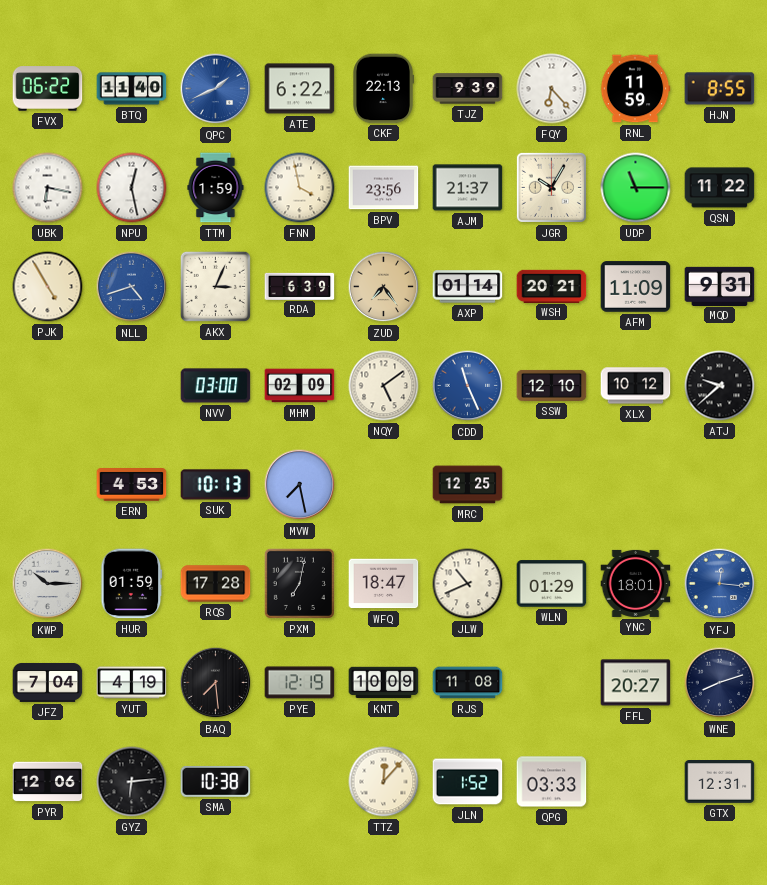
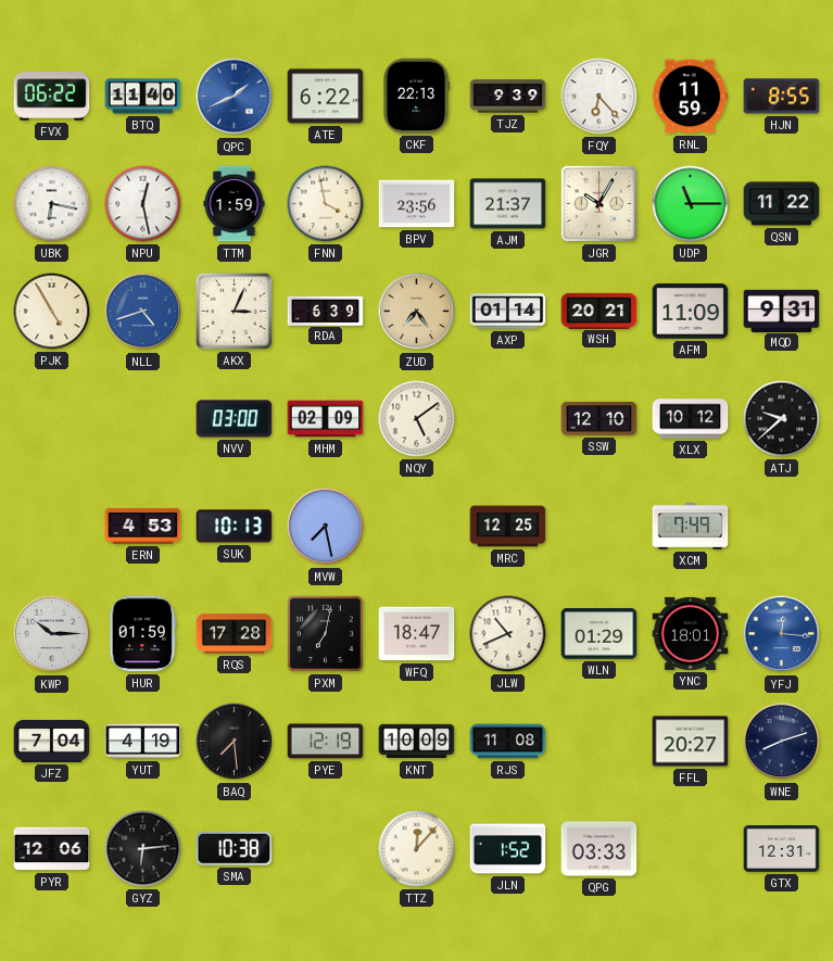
CDD: 11:26 -> none
XCM: none -> 7:49
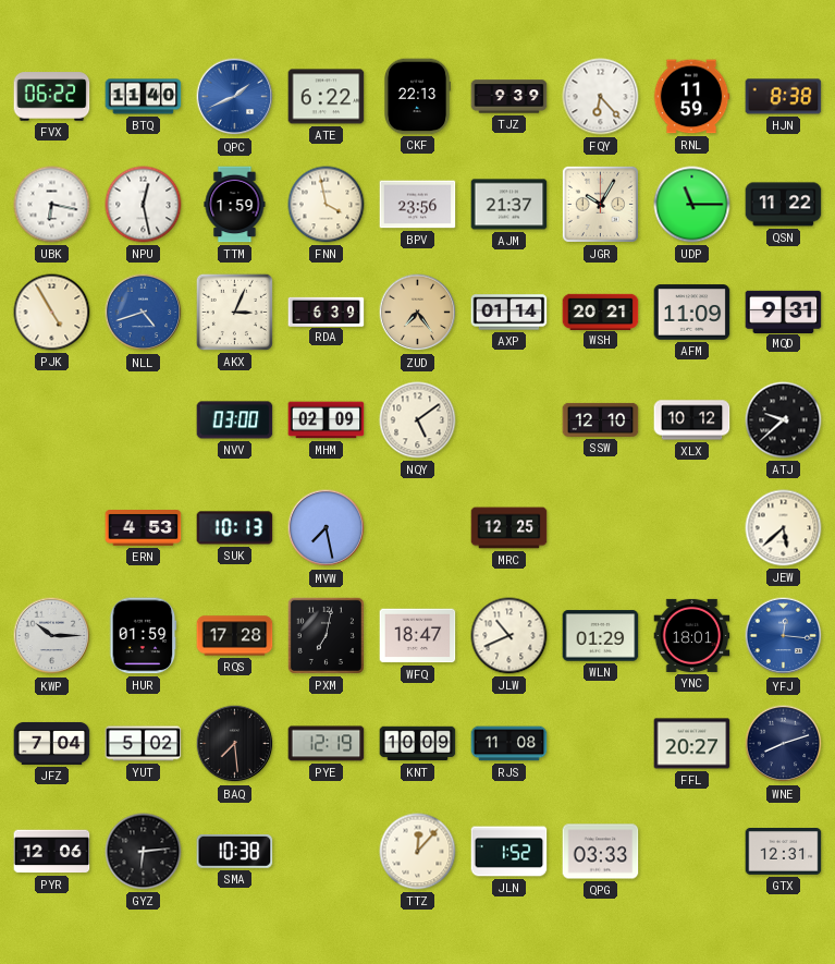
HJN: 8:55 -> 8:38
XCM: 7:49 -> none
JEW: none -> 5:38
YUT: 4:19 -> 5:02
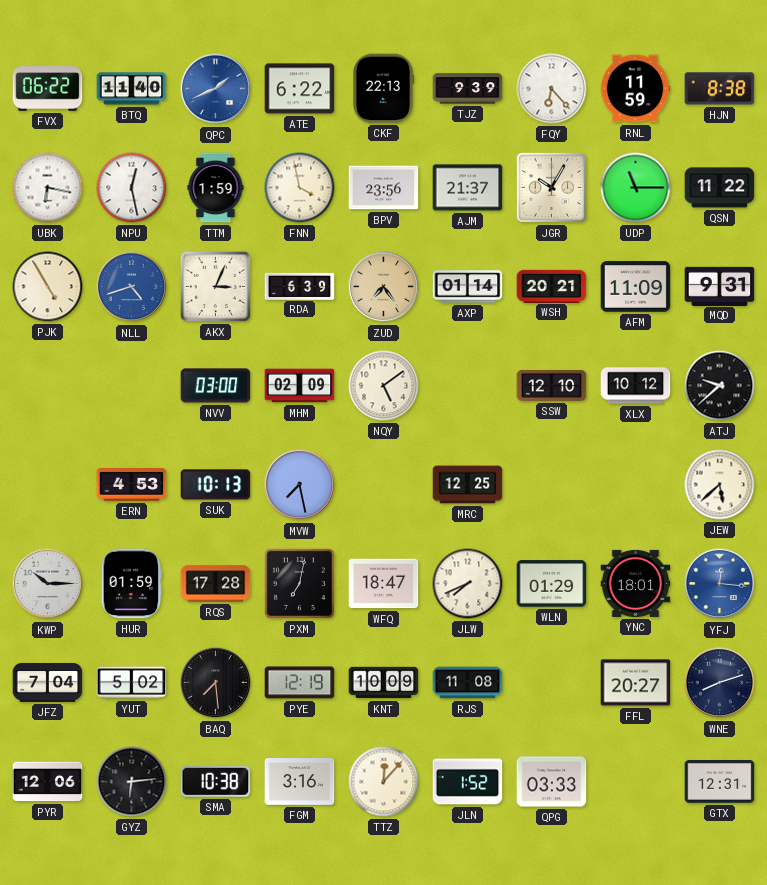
JLW: 10:41 -> 7:41
FGM: none -> 3:16
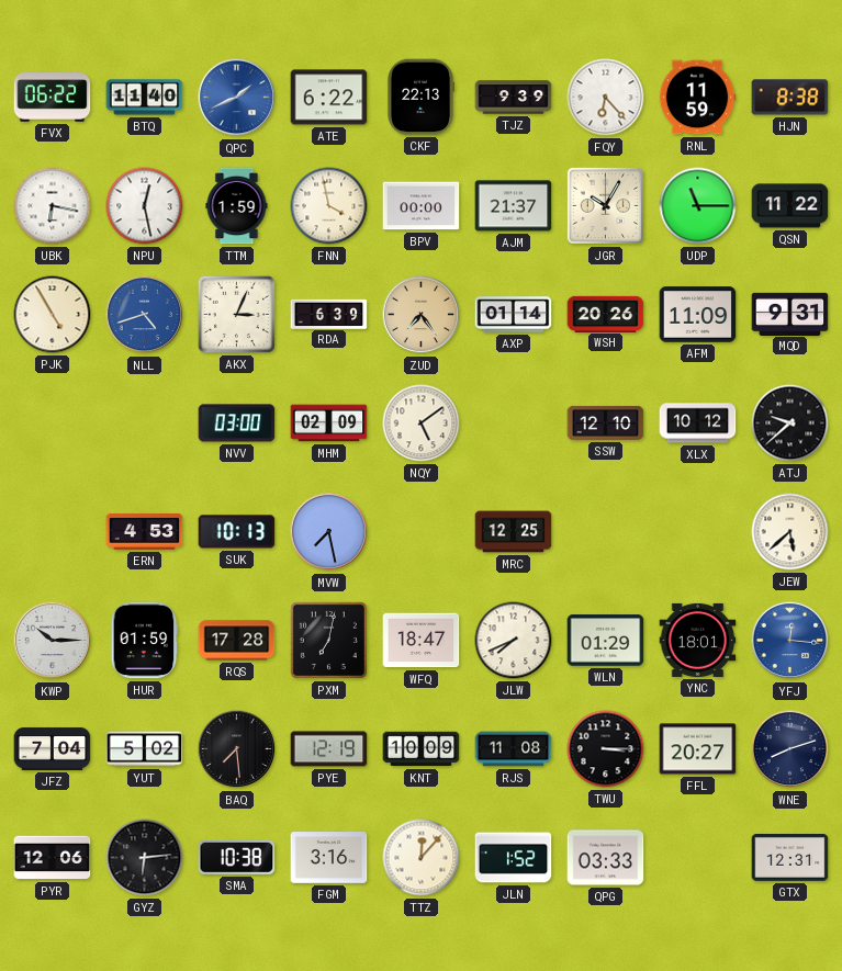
BPV: 23:56 -> 00:00
WSH: 20:21 -> 20:26
TWU: none -> 3:15
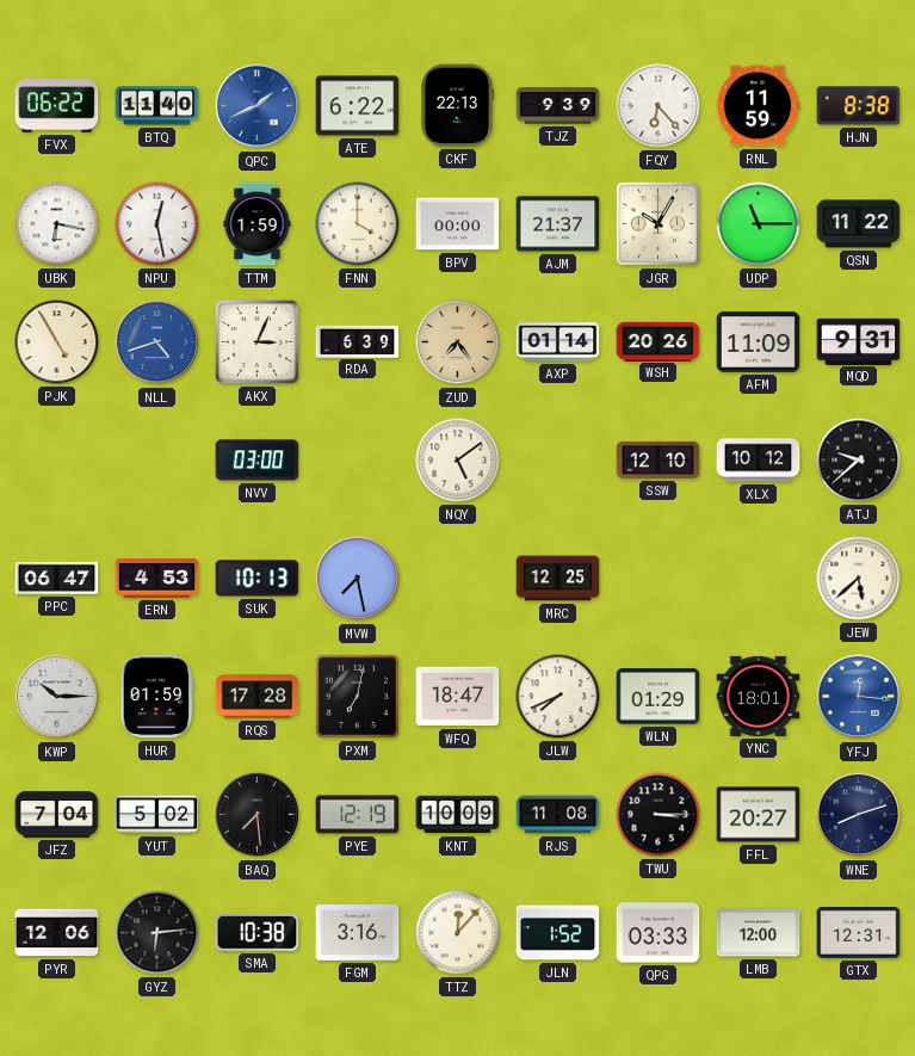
FNN: 3:58 -> 4:00
MHM: 02:09 -> none
PPC: none -> 06:47
LMB: none -> 12:00
